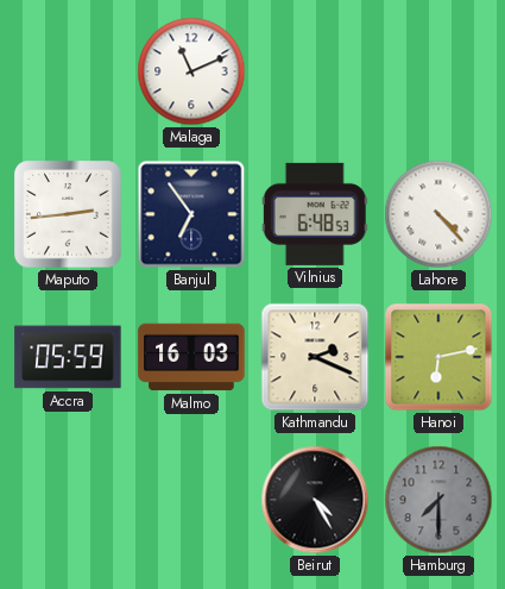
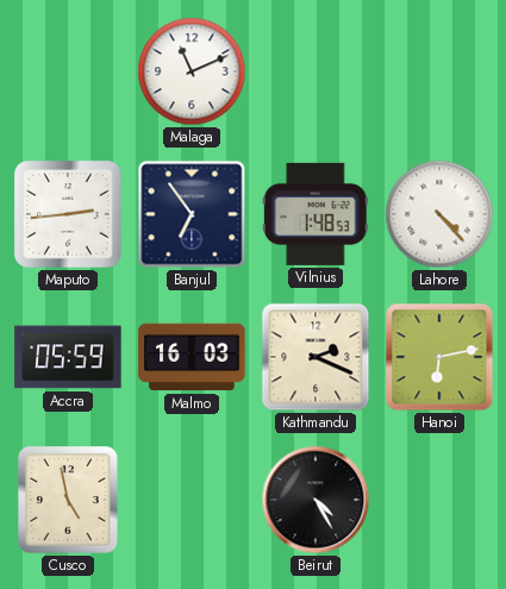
Vilnius: 6:48 -> 1:48
Cusco: none -> 4:58
Hamburg: 7:30 -> none
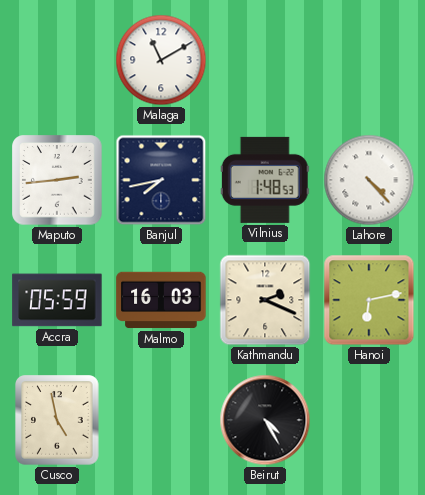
Malaga: 11:11 -> 11:10
Banjul: 6:54 -> 7:43
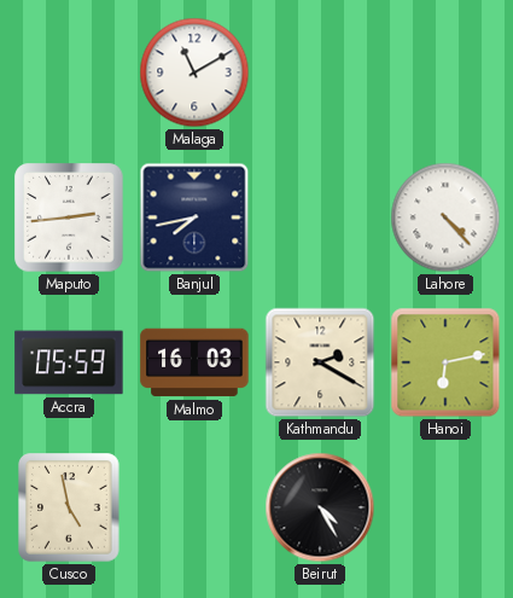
Vilnius: 1:48 -> none
Kathmandu: 2:19 -> 2:20
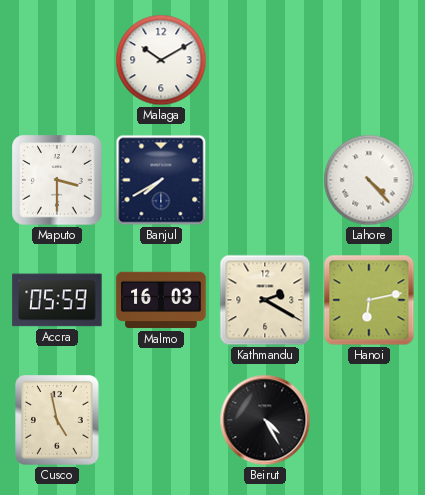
Malaga: 11:10 -> 10:10
Maputo: 2:44 -> 3:30
Banjul: 7:43 -> 7:40
